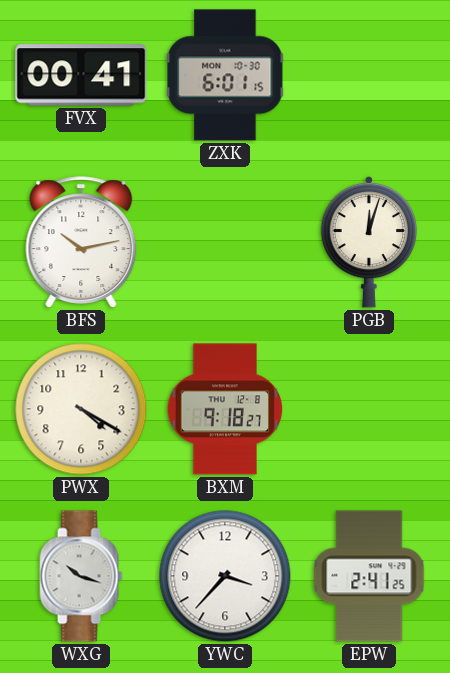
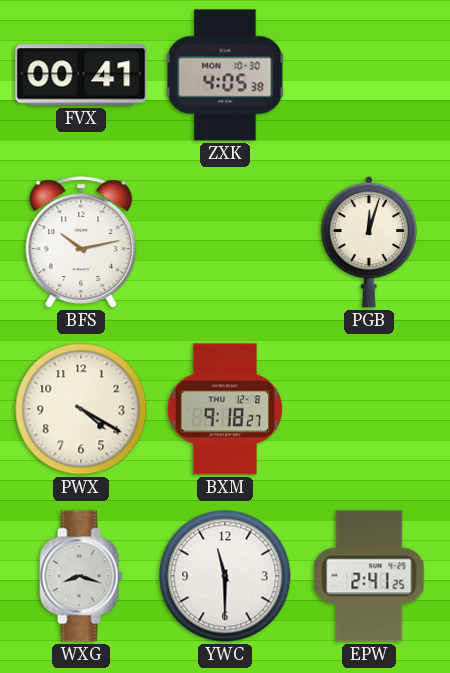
ZXK: 6:01 -> 4:05
WXG: 10:18 -> 8:18
YWC: 3:37 -> 11:30
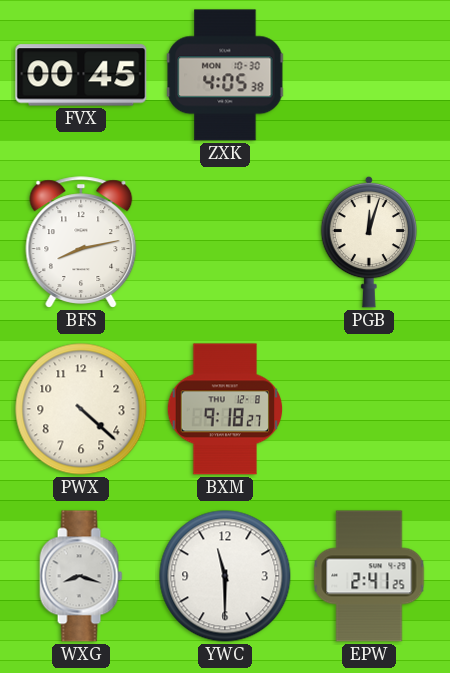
FVX: 00:41 -> 00:45
BFS: 10:13 -> 8:13
PWX: 4:20 -> 4:22
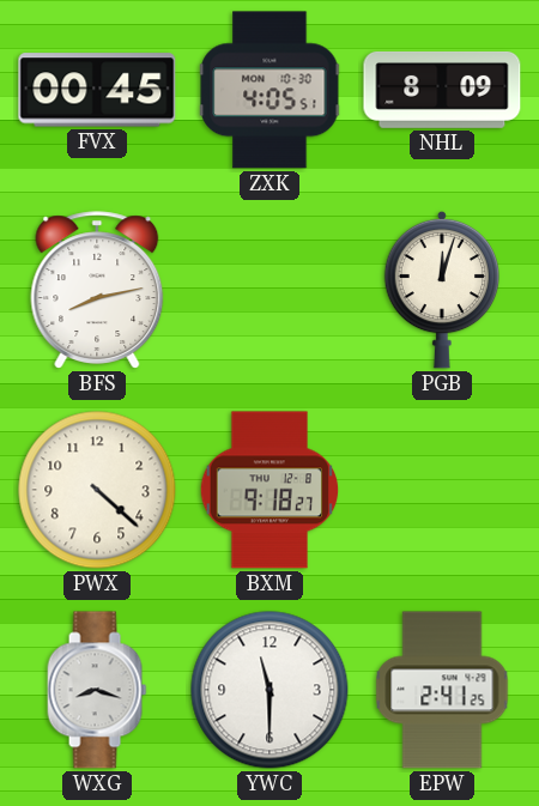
ZXK: 4:05:38 -> 4:05:51
NHL: none -> 8:09
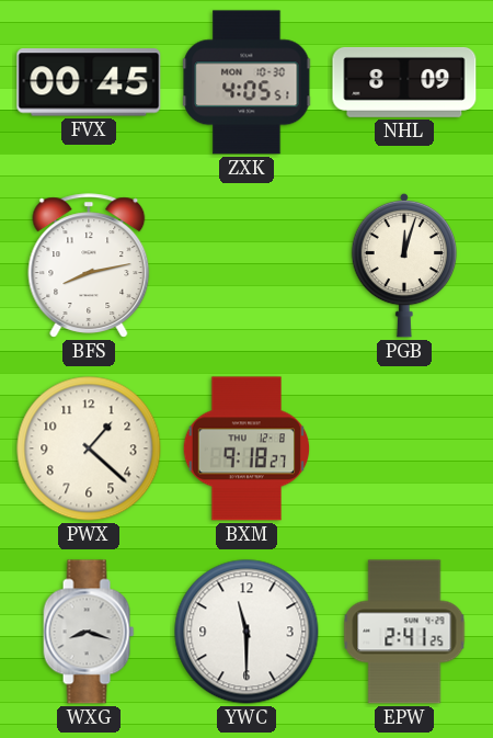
PWX: 4:22 -> 1:22
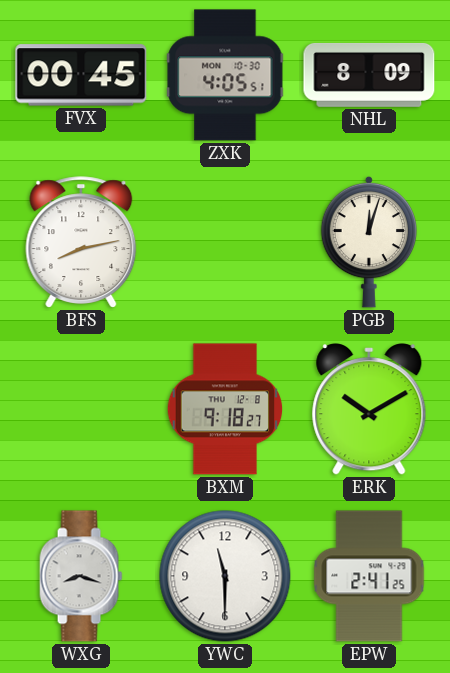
PWX: 1:22 -> none
ERK: none -> 10:10
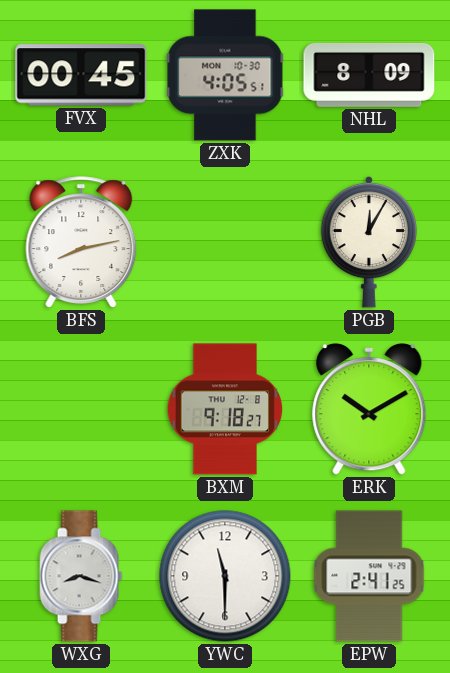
PGB: 12:03 -> 12:05
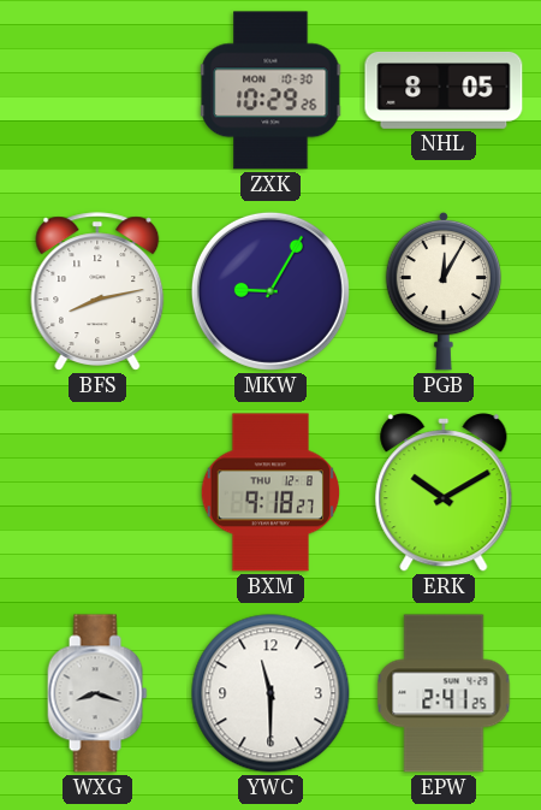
FVX: 00:45 -> none
ZXK: 4:05 -> 10:29
NHL: 8:09 -> 8:05
MKW: none -> 9:05
